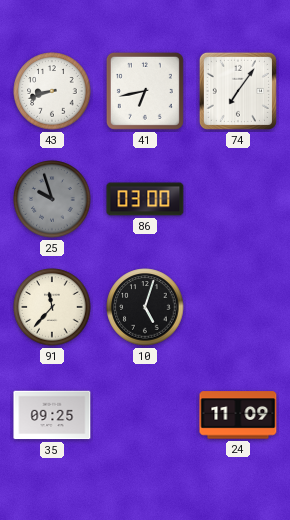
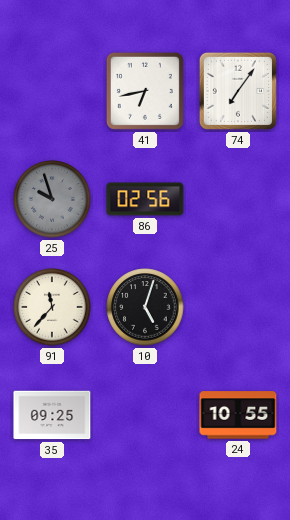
43: 8:42 -> none
86: 03:00 -> 02:56
24: 11:09 -> 10:55
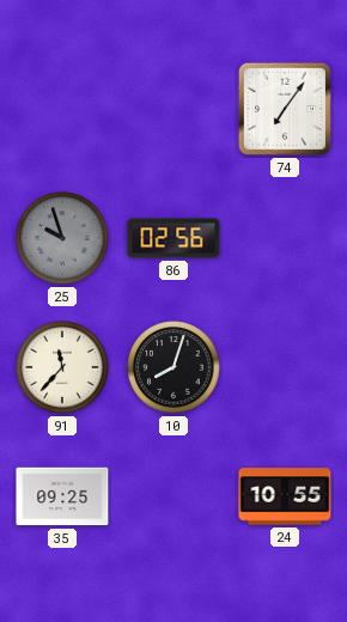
41: 6:43 -> none
10: 5:03 -> 8:03
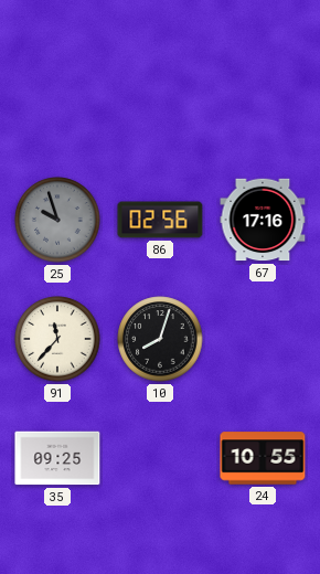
74: 7:06 -> none
67: none -> 17:16
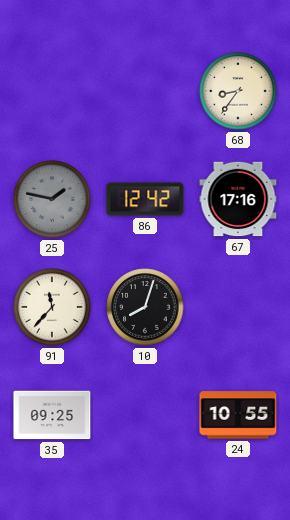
68: none -> 8:36
25: 9:57 -> 1:47
86: 02:56 -> 12:42
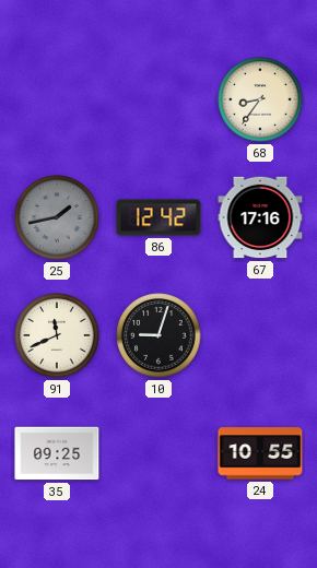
25: 1:47 -> 1:43
91: 11:37 -> 11:41
10: 8:03 -> 9:03
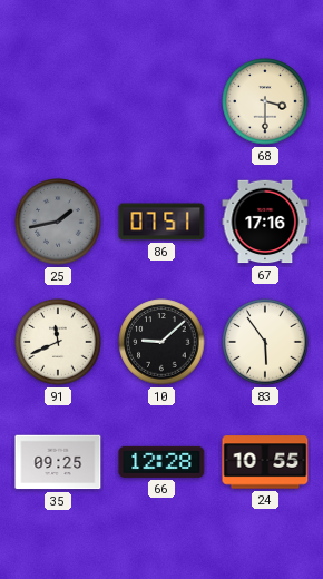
68: 8:36 -> 3:30
86: 12:42 -> 07:51
10: 9:03 -> 9:08
83: none -> 5:54
66: none -> 12:28
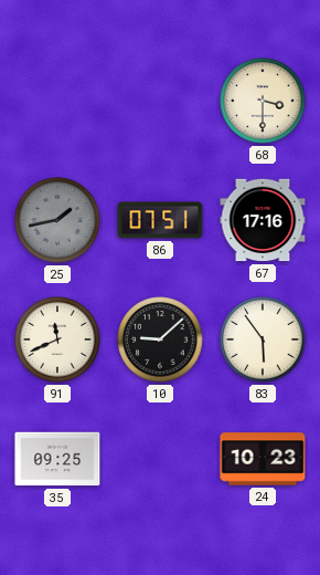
66: 12:28 -> none
24: 10:55 -> 10:23
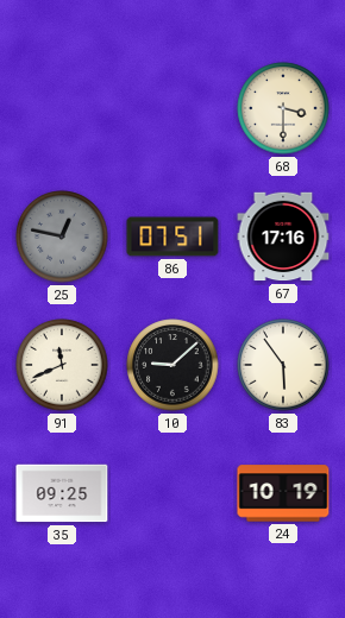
25: 1:43 -> 12:47
24: 10:23 -> 10:19
